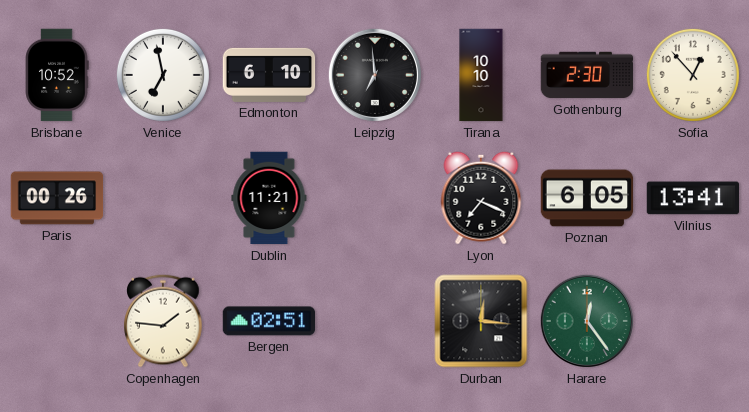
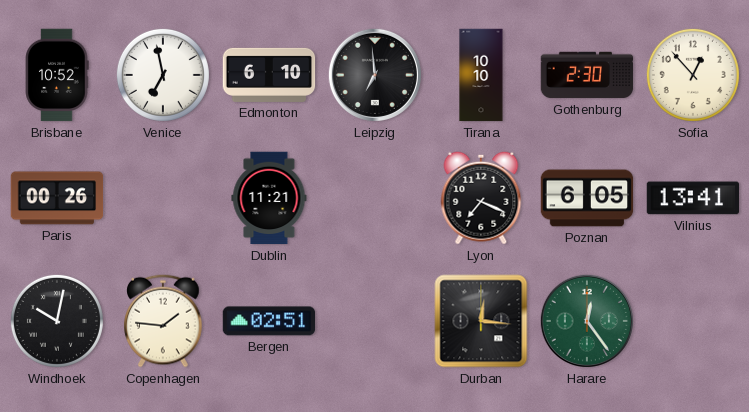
Windhoek: none -> 10:02
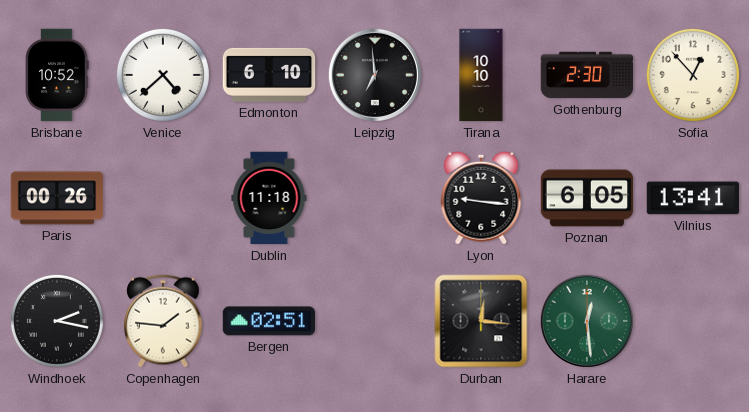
Venice: 6:58 -> 4:38
Dublin: 11:21 -> 11:18
Lyon: 7:19 -> 9:16
Windhoek: 10:02 -> 2:17
Harare: 12:24 -> 12:29
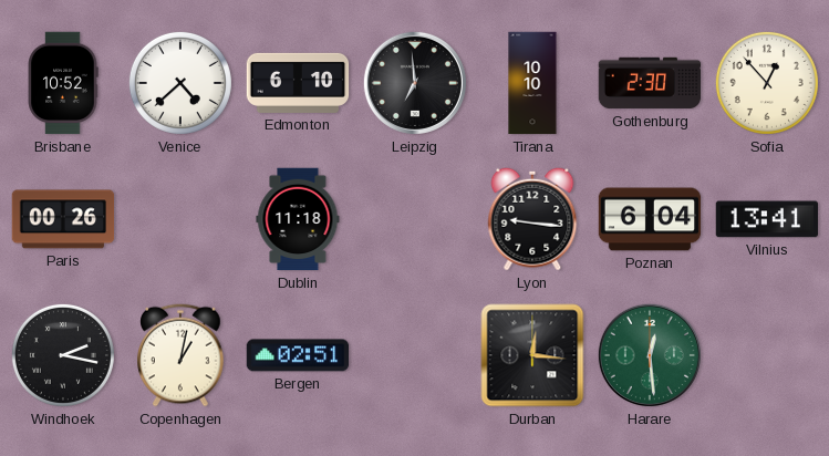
Poznan: 6:05 -> 6:04
Copenhagen: 1:46 -> 1:02
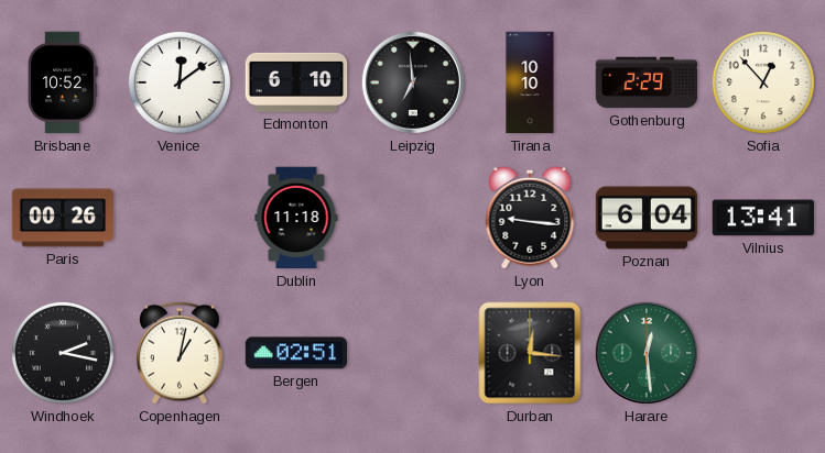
Venice: 4:38 -> 12:09
Gothenburg: 2:30 -> 2:29
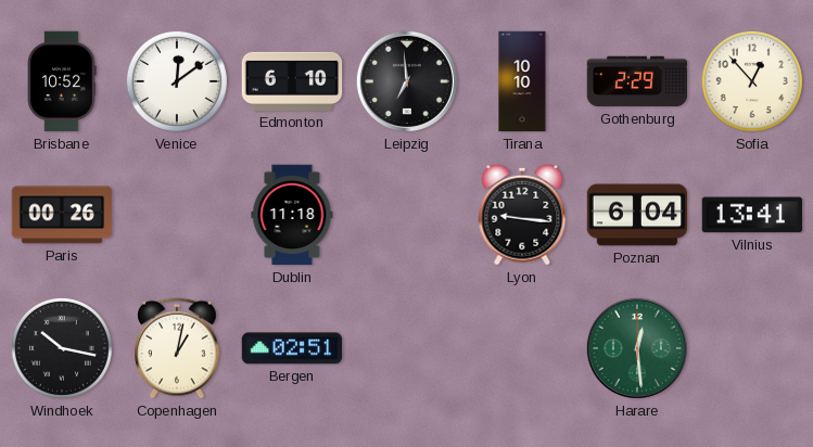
Windhoek: 2:17 -> 10:17
Durban: 12:16 -> none
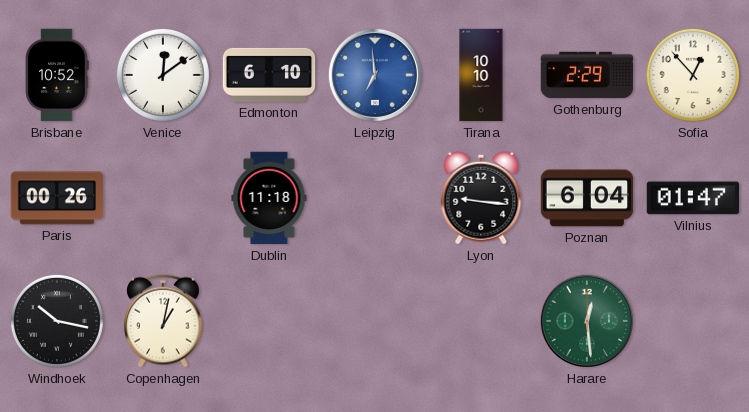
Leipzig dial: black -> blue
Vilnius: 13:41 -> 01:47
Bergen: 02:51 -> none
